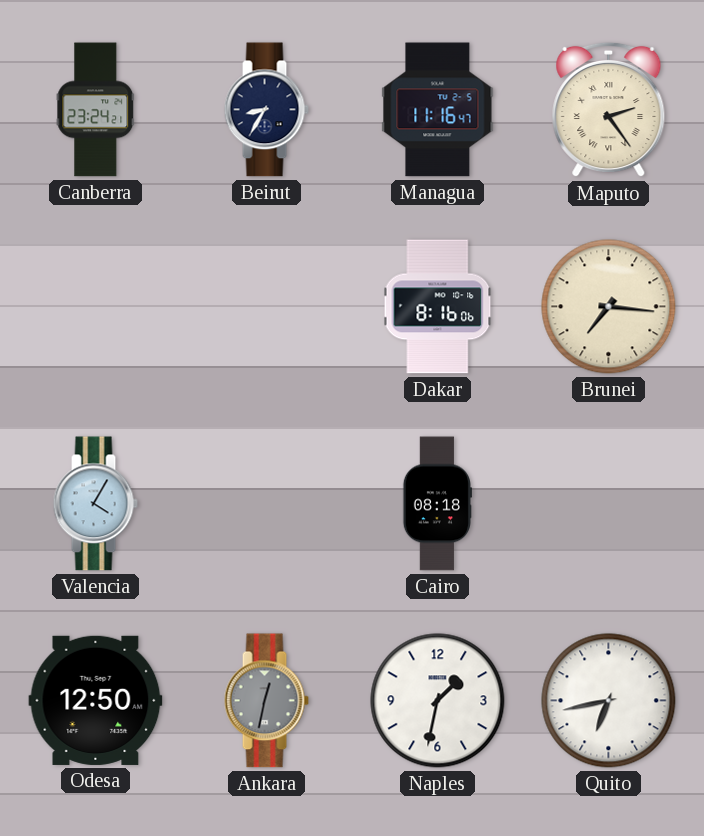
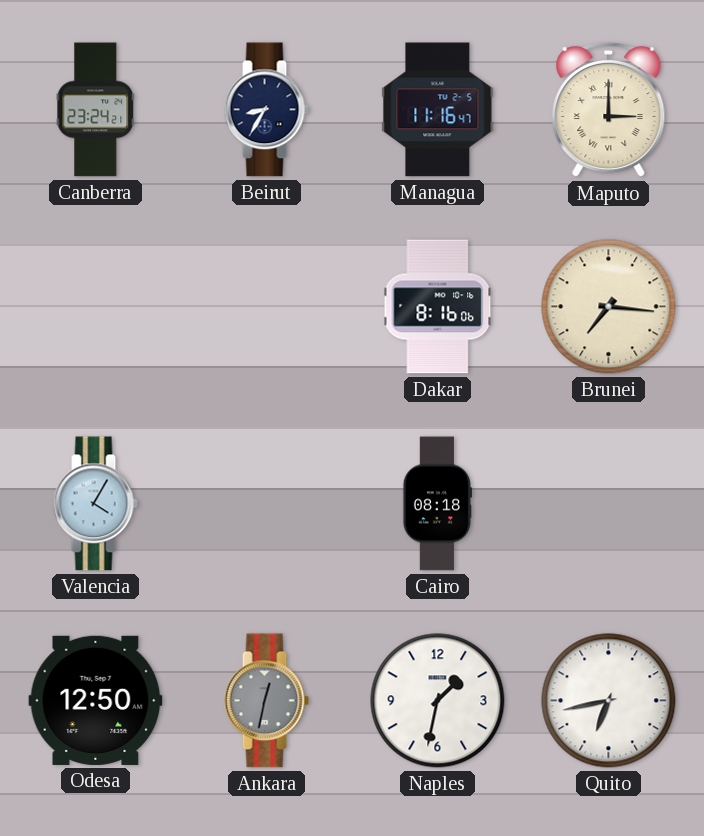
Maputo: 2:24 -> 3:00
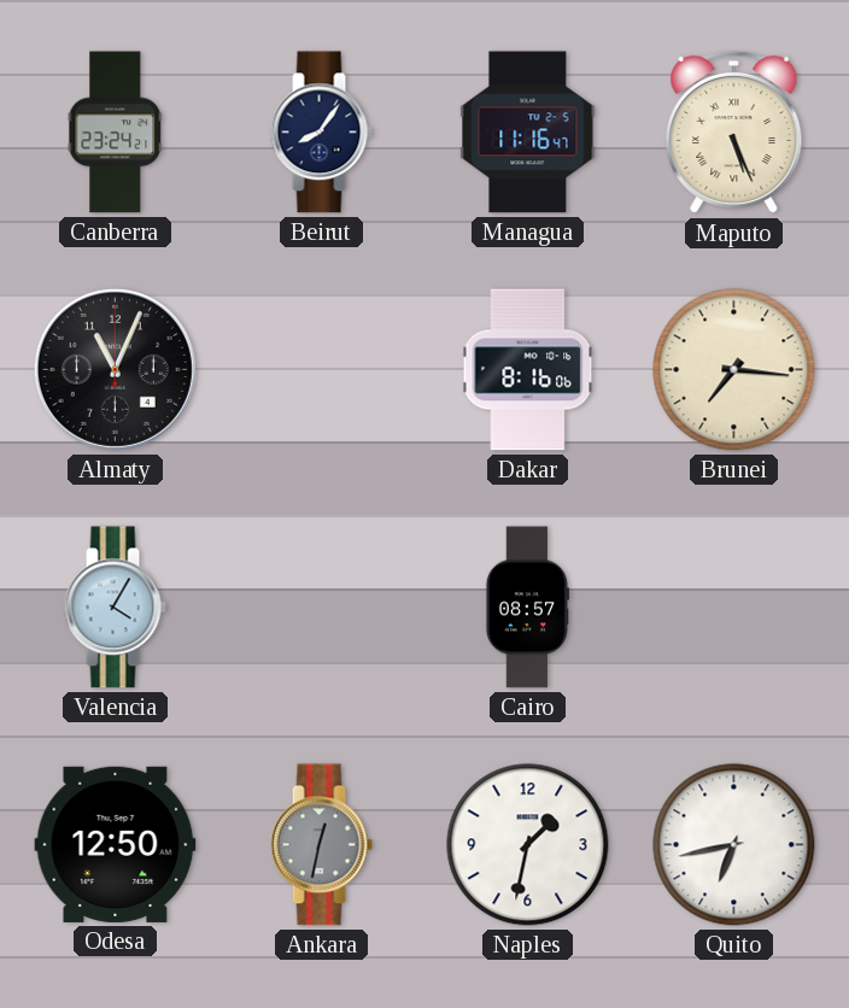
Beirut: 8:35 -> 8:06
Maputo: 3:00 -> 5:26
Almaty: none -> 11:04
Cairo: 08:18 -> 08:57
